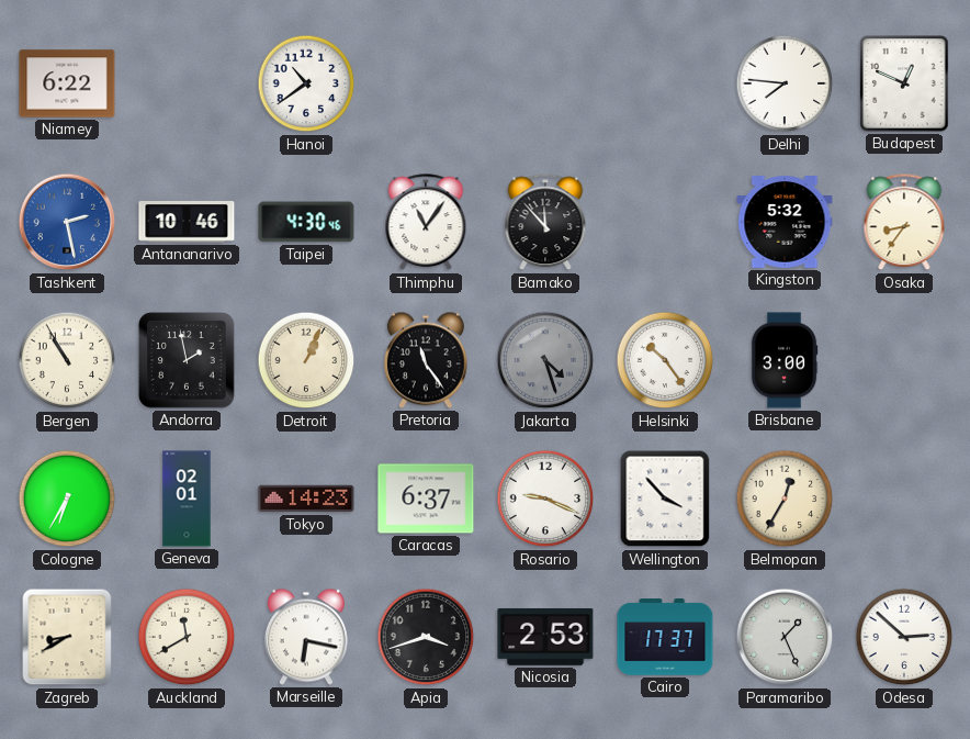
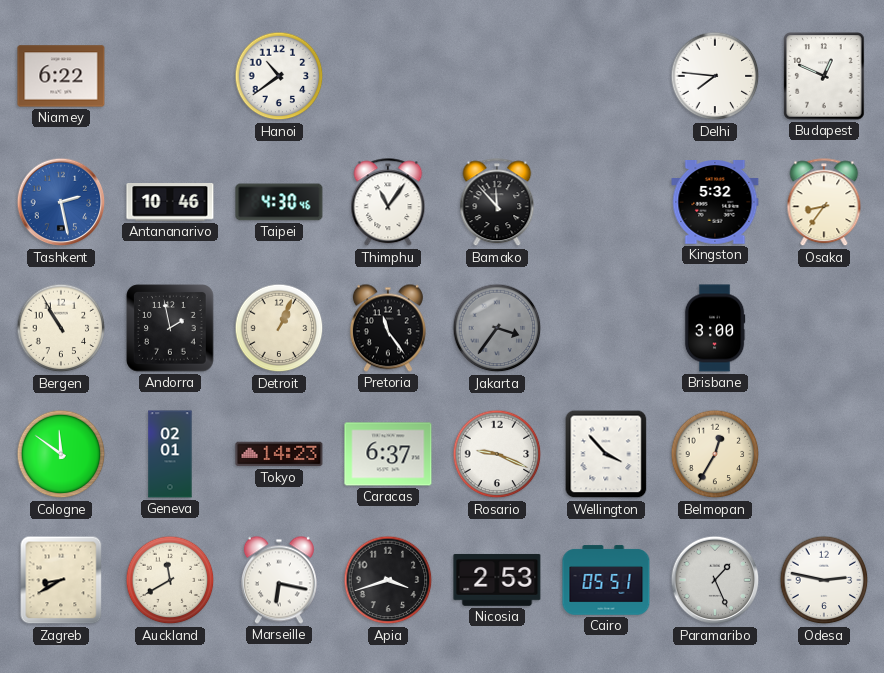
Jakarta: 4:27 -> 3:36
Helsinki: 10:24 -> none
Cologne: 6:35 -> 11:51
Cairo: 17:37 -> 05:51
Odesa: 2:52 -> 2:47
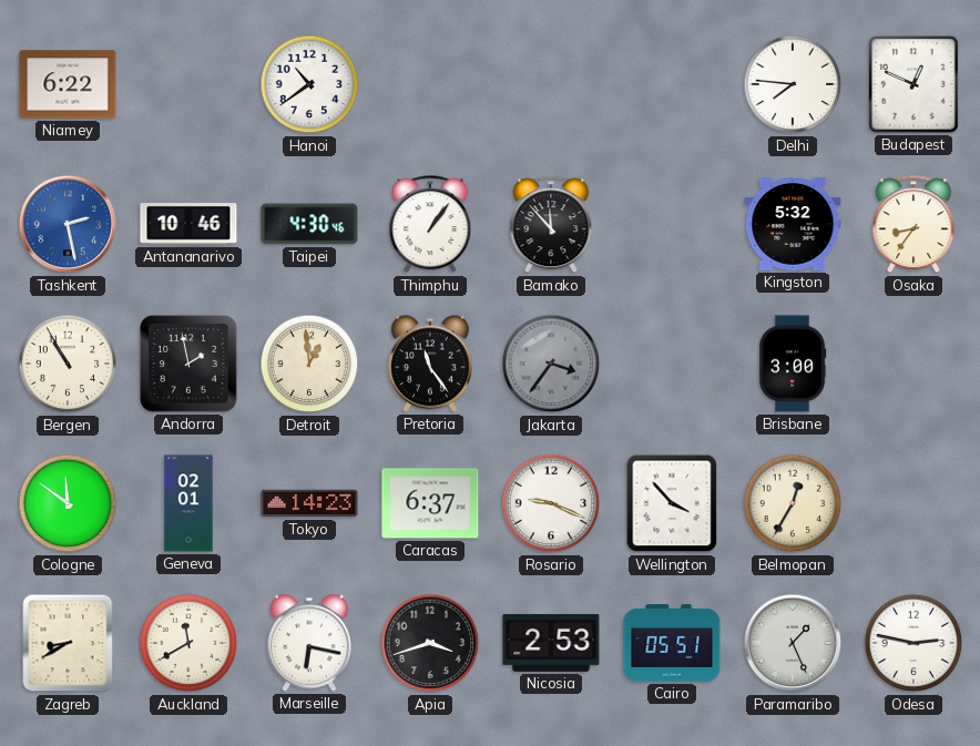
Thimphu: 11:06 -> 1:06
Detroit: 1:04 -> 12:59
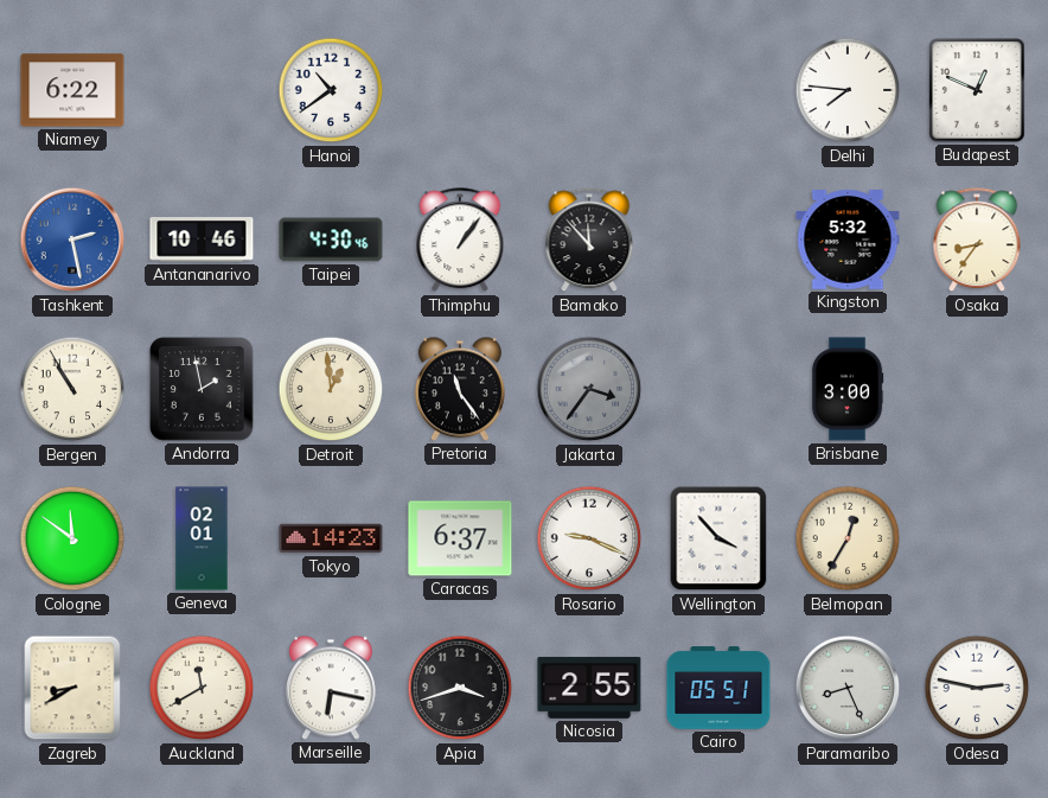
Nicosia: 2:53 -> 2:55
Paramaribo: 1:26 -> 8:26
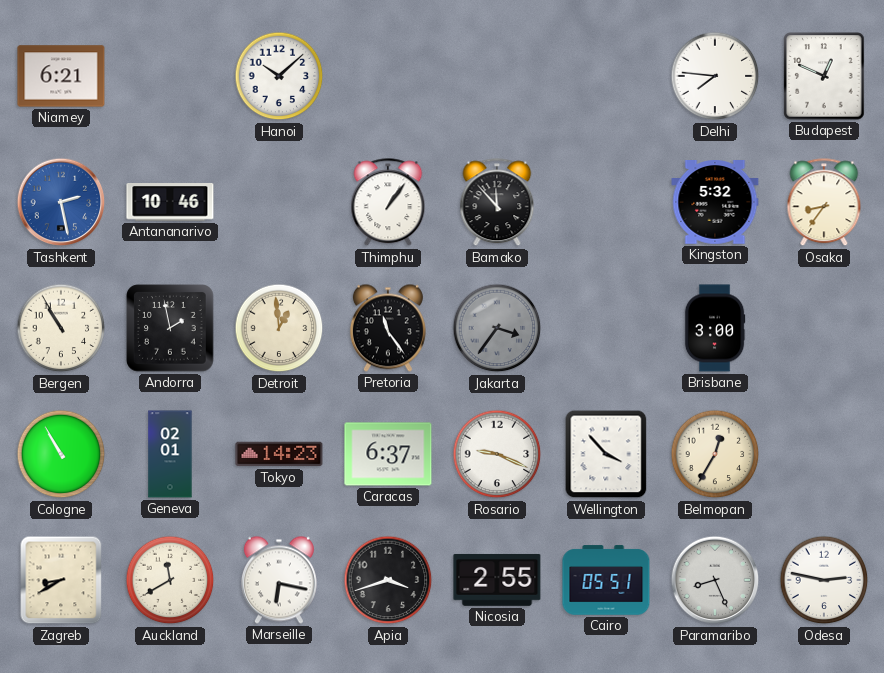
Niamey: 6:22 -> 6:21
Hanoi: 10:39 -> 10:08
Taipei: 4:30 -> none
Cologne: 11:51 -> 10:55
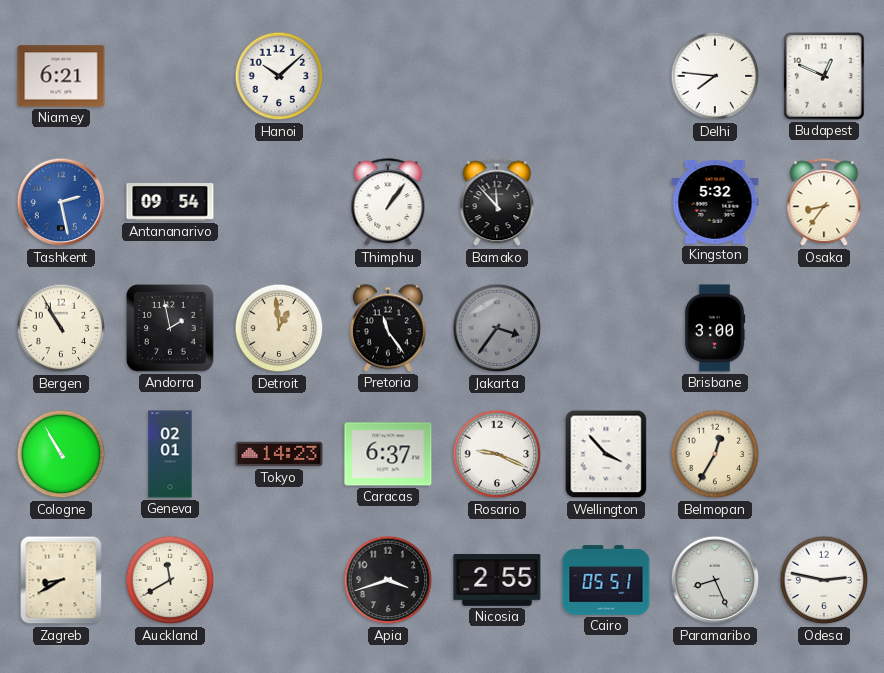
Antananarivo: 10:46 -> 09:54
Marseille: 6:17 -> none
